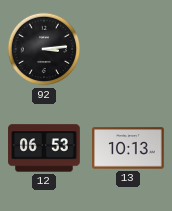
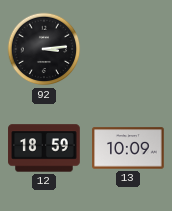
12: 06:53 -> 18:59
13: 10:13 -> 10:09
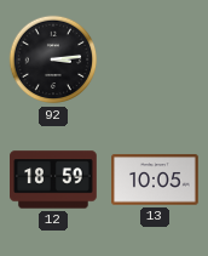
13: 10:09 -> 10:05
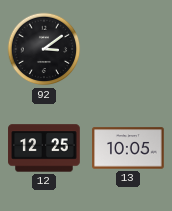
92: 3:14 -> 3:09
12: 18:59 -> 12:25
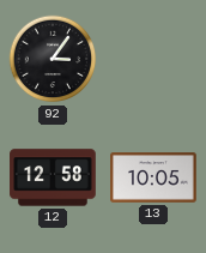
92: 3:09 -> 3:06
12: 12:25 -> 12:58
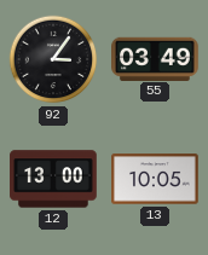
55: none -> 03:49
12: 12:58 -> 13:00
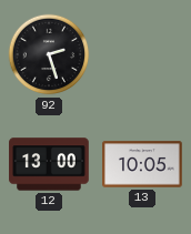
92: 3:06 -> 2:27
55: 03:49 -> none
